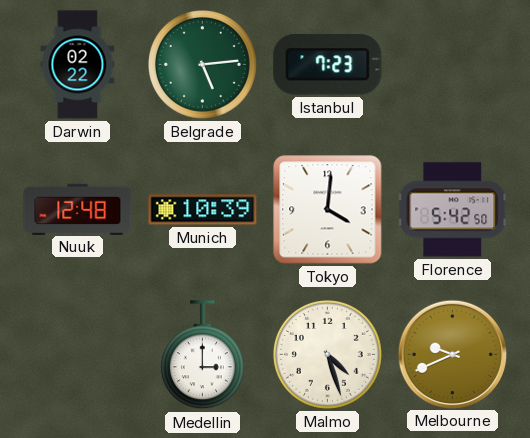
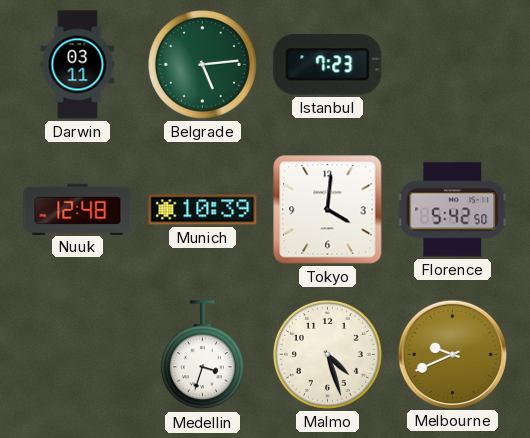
Darwin: 02:22 -> 03:11
Medellin: 3:00 -> 3:33
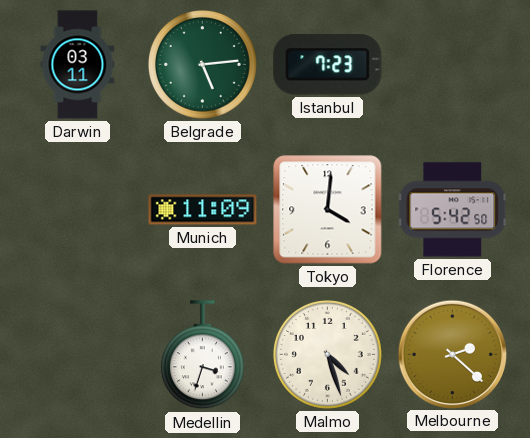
Nuuk: 12:48 -> none
Munich: 10:39 -> 11:09
Melbourne: 9:41 -> 2:22
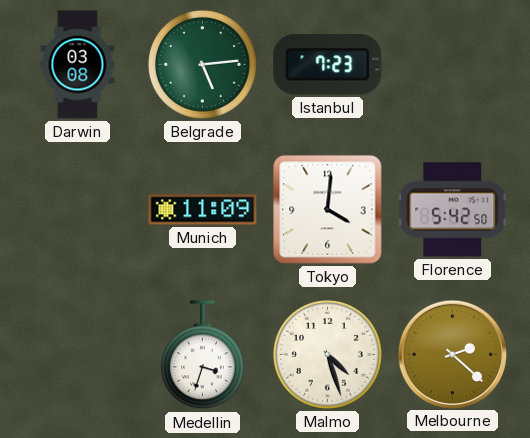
Darwin: 03:11 -> 03:08
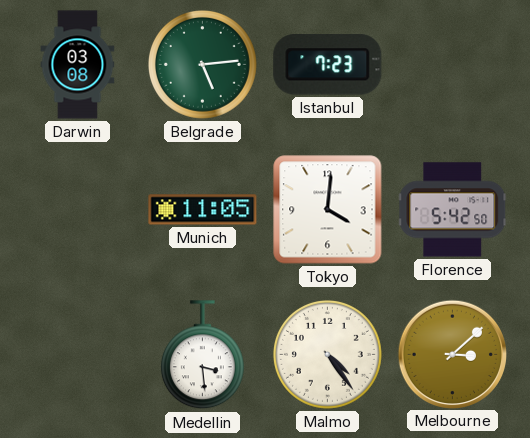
Munich: 11:09 -> 11:05
Medellin: 3:33 -> 3:29
Malmo: 4:27 -> 4:24
Melbourne: 2:22 -> 3:08
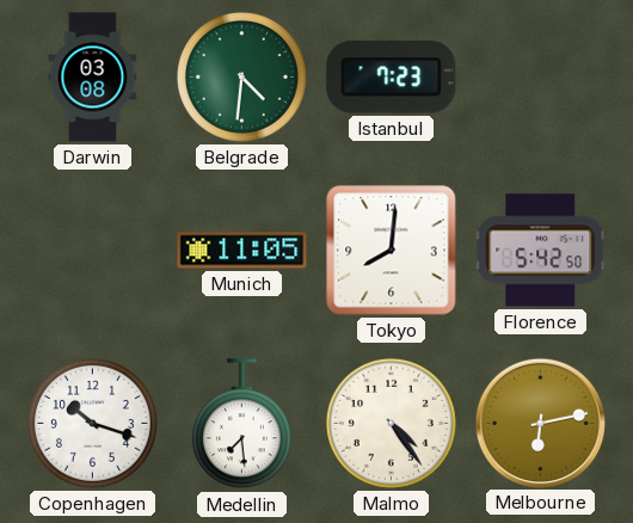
Belgrade: 5:14 -> 4:31
Tokyo: 4:01 -> 8:01
Copenhagen: none -> 10:18
Medellin: 3:29 -> 7:29
Melbourne: 3:08 -> 6:13
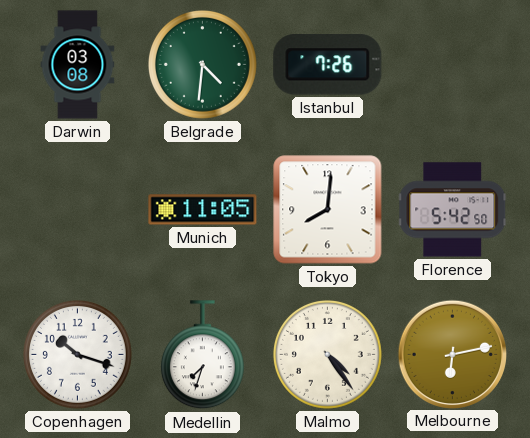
Istanbul: 7:23 -> 7:26
Medellin: 7:29 -> 7:33
